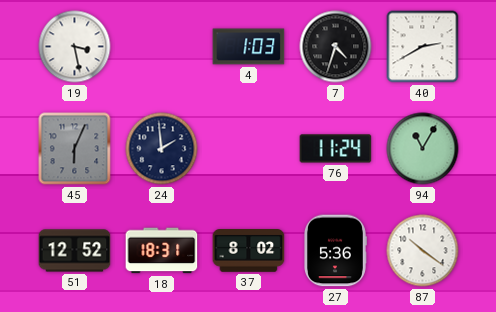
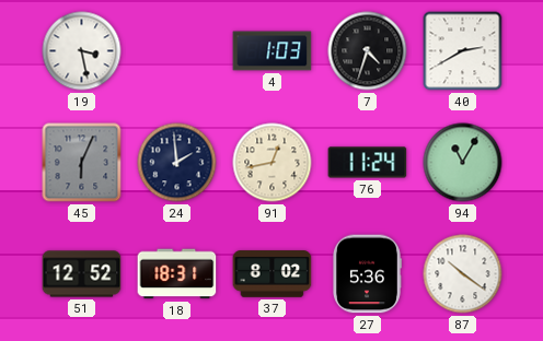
91: none -> 12:43
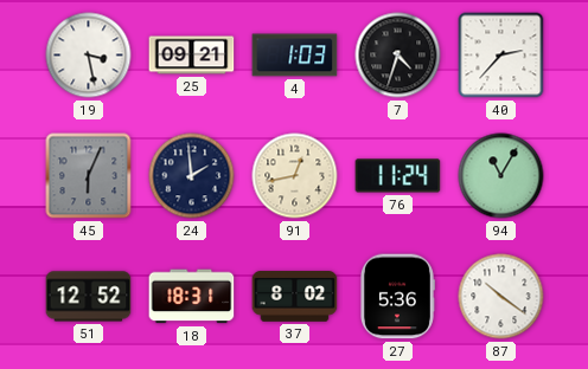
25: none -> 09:21
40: 2:40 -> 2:37
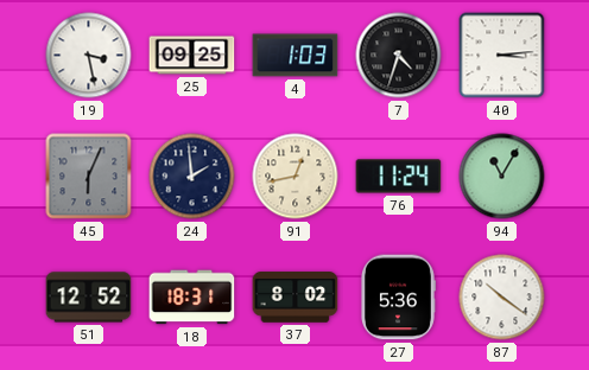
25: 09:21 -> 09:25
40: 2:37 -> 3:14
